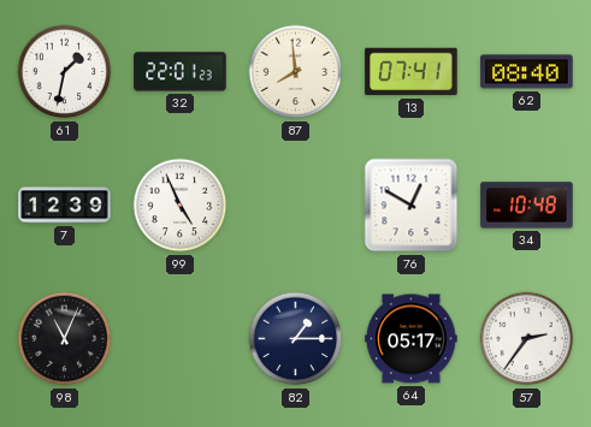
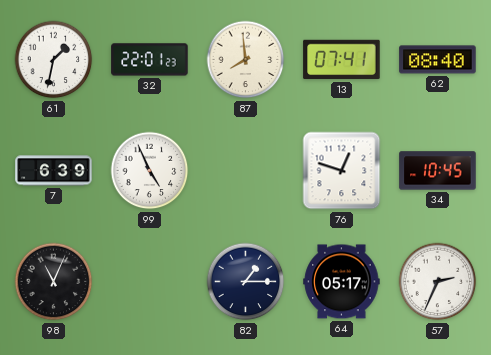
7: 12:39 -> 6:39
76: 12:50 -> 12:48
34: 10:48 -> 10:45
57: 2:36 -> 2:34
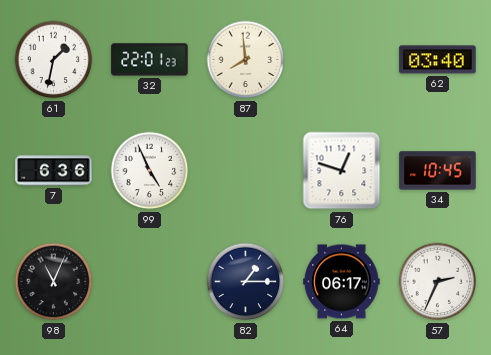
13: 07:41 -> none
62: 08:40 -> 03:40
7: 6:39 -> 6:36
64: 05:17 -> 06:17
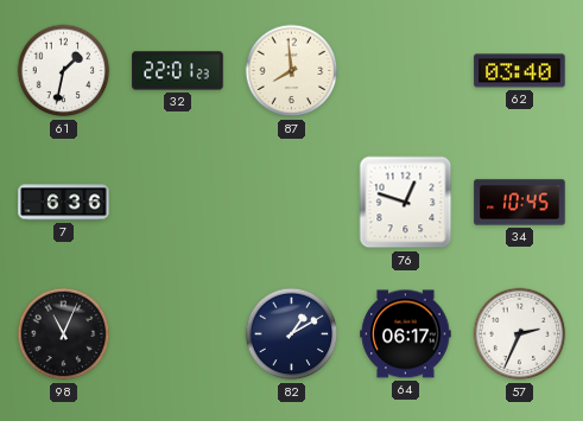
99: 4:56 -> none
82: 1:15 -> 1:10
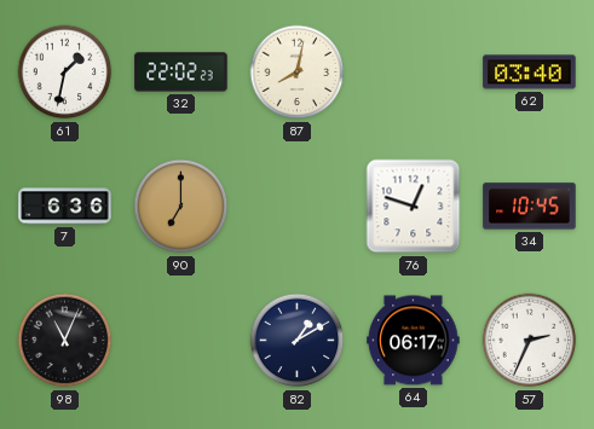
32: 22:01 -> 22:02
87: 7:59 -> 8:02
90: none -> 7:00
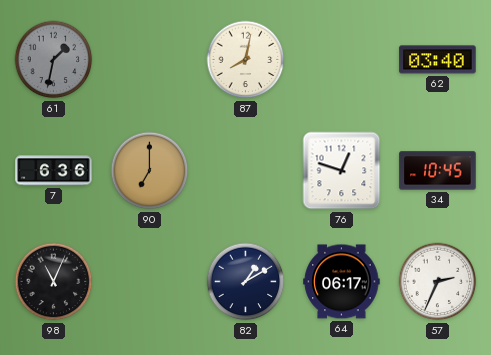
61 dial: white -> grey
32: 22:02 -> none
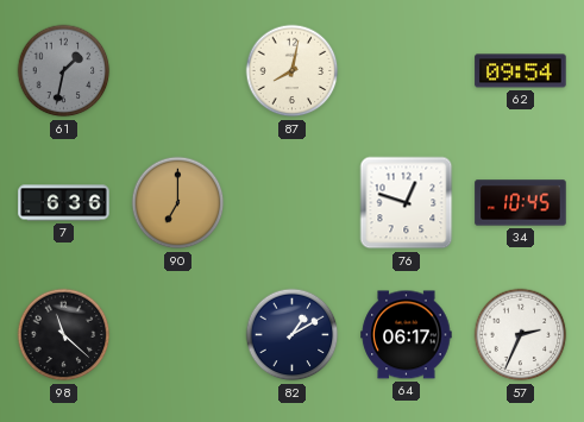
62: 03:40 -> 09:54
98: 11:04 -> 11:22
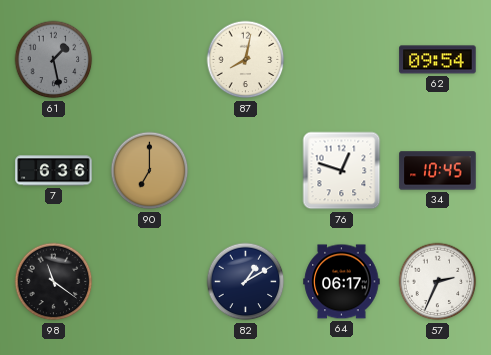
61: 1:32 -> 1:28
98: 11:22 -> 11:21
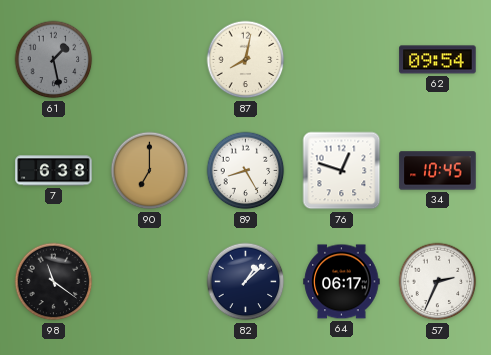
7: 6:36 -> 6:38
89: none -> 8:25
82: 1:10 -> 1:08
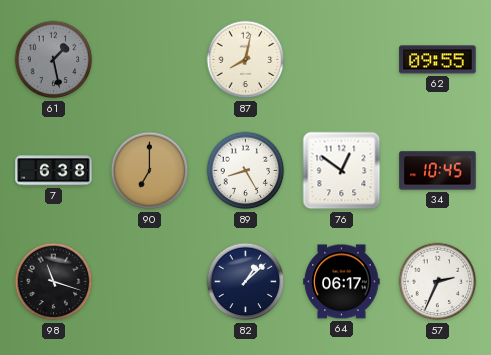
62: 09:54 -> 09:55
76: 12:48 -> 12:51
98: 11:21 -> 11:18
